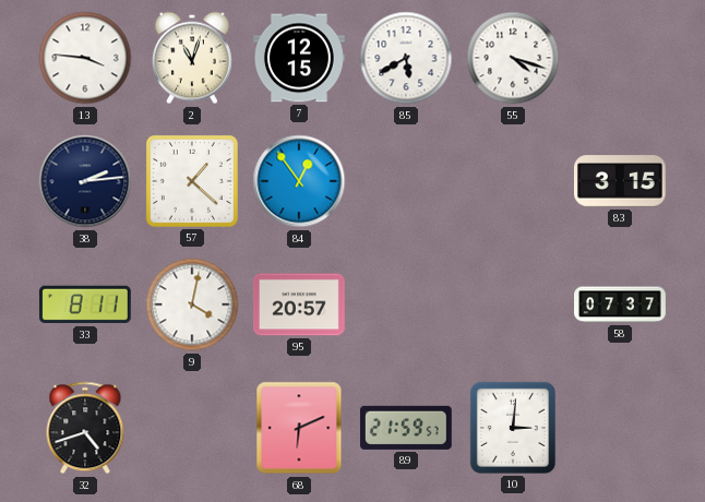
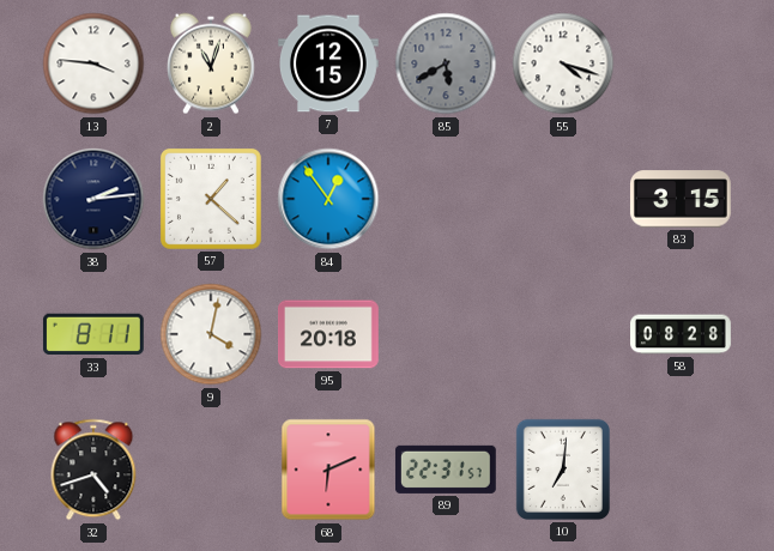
85 dial: white -> grey
95: 20:57 -> 20:18
58: 07:37 -> 08:28
89: 21:59 -> 22:31
10: 3:01 -> 7:01
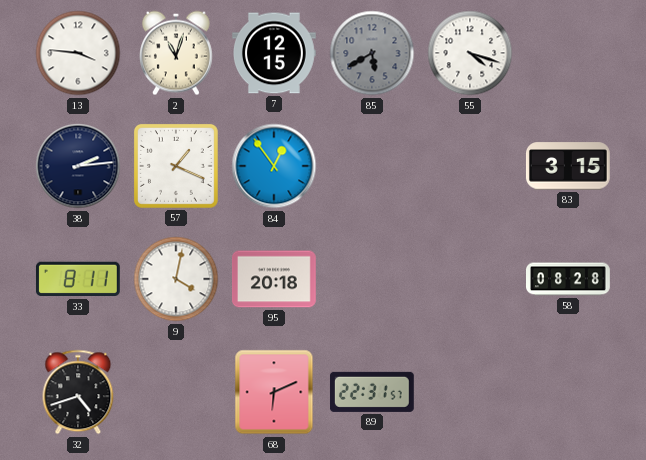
57: 1:22 -> 1:19
10: 7:01 -> none
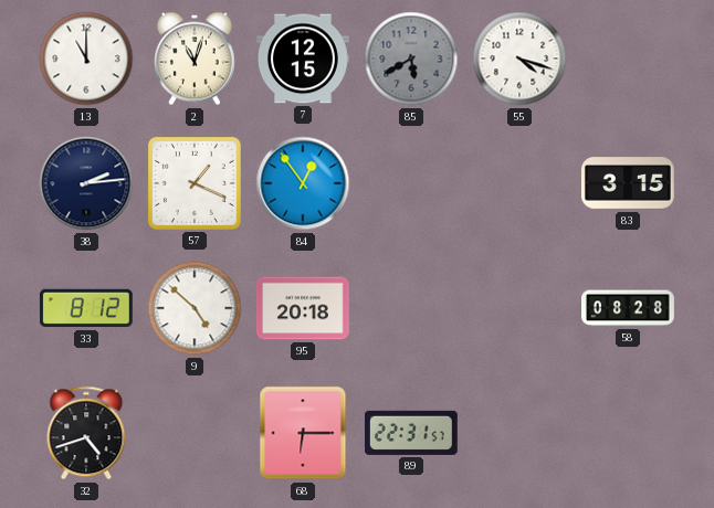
13: 3:46 -> 11:00
33: 8:11 -> 8:12
9: 4:02 -> 4:52
68: 6:11 -> 6:15
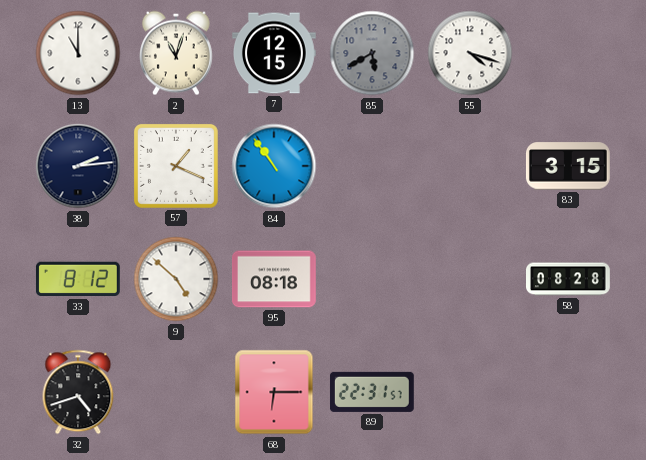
84: 12:54 -> 10:54
95: 20:18 -> 08:18
